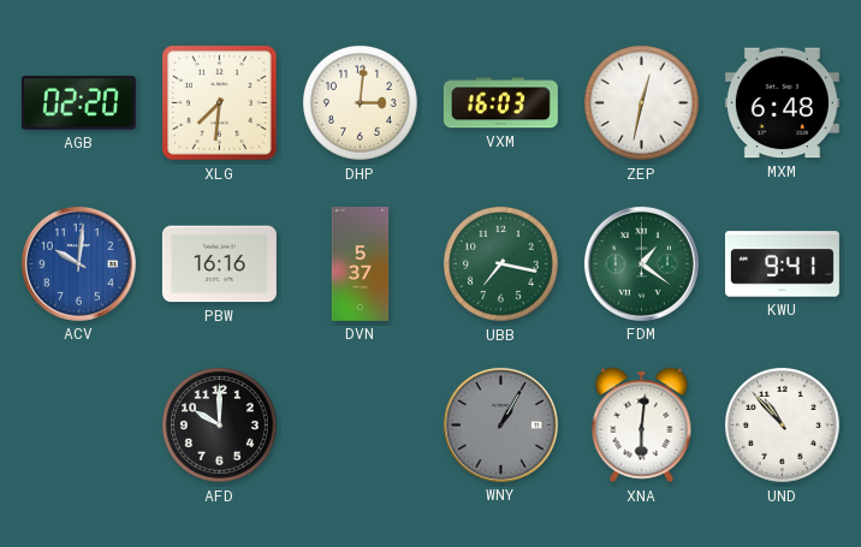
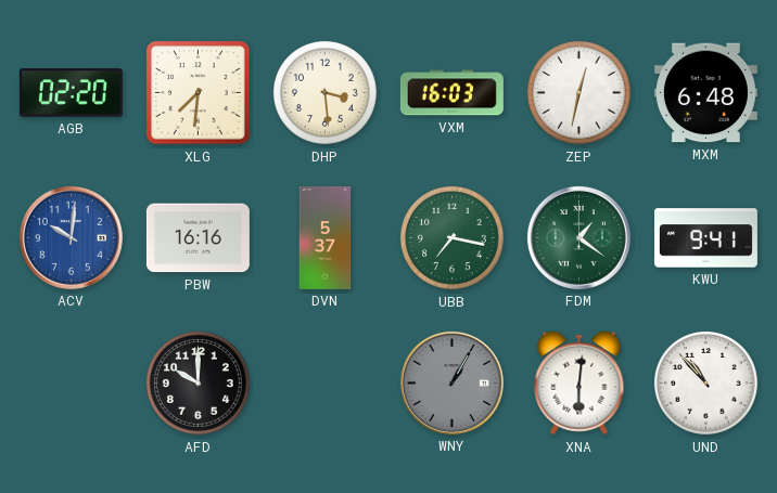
DHP: 3:01 -> 3:29
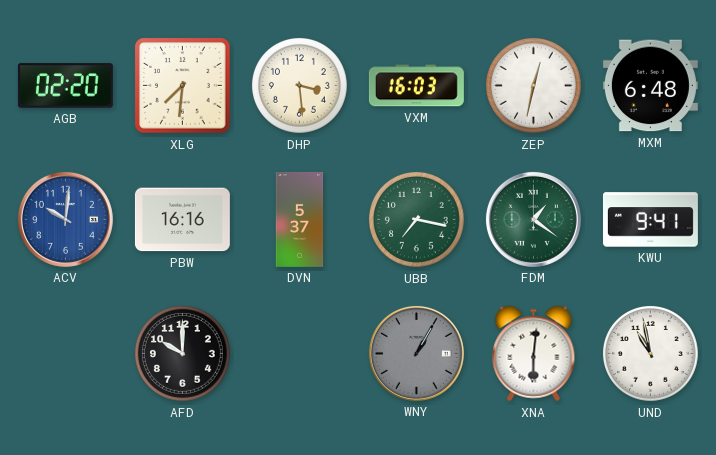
UND: 10:53 -> 10:58
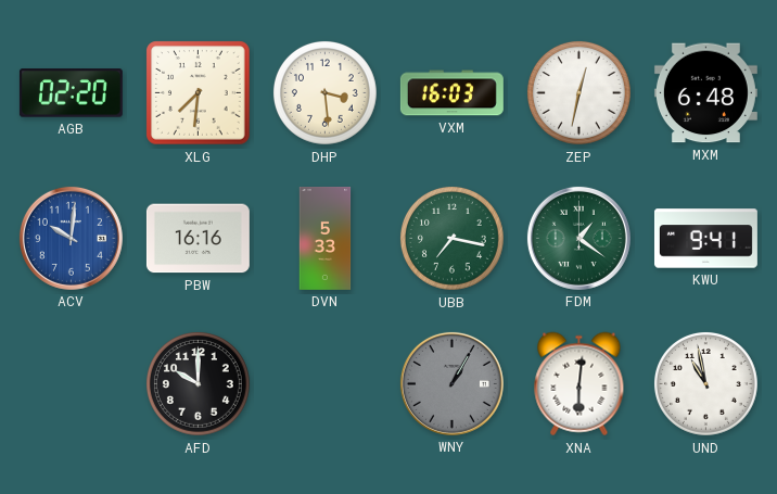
DVN: 5:37 -> 5:33
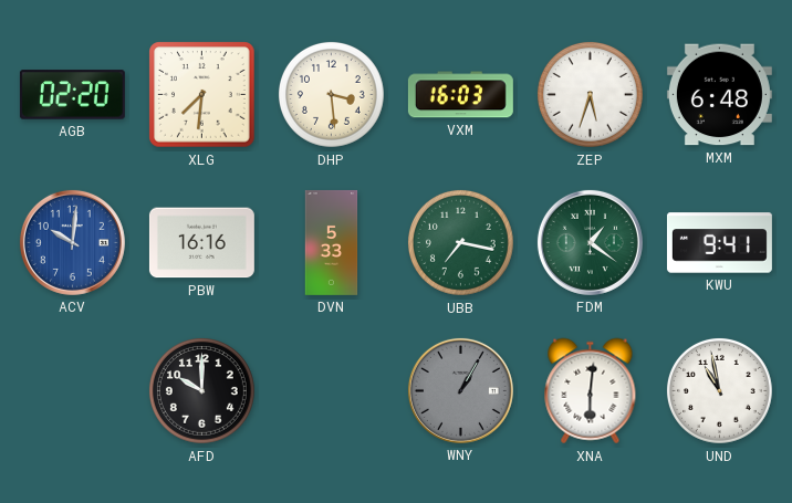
ZEP: 12:32 -> 5:33
